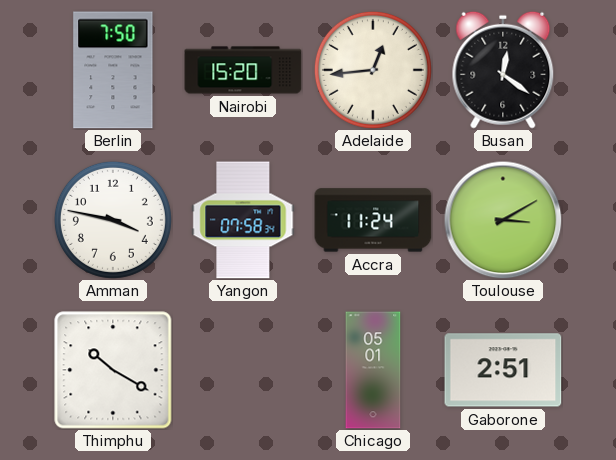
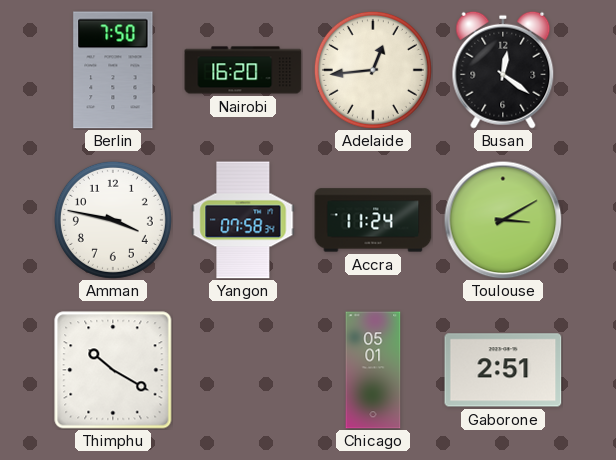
Nairobi: 15:20 -> 16:20
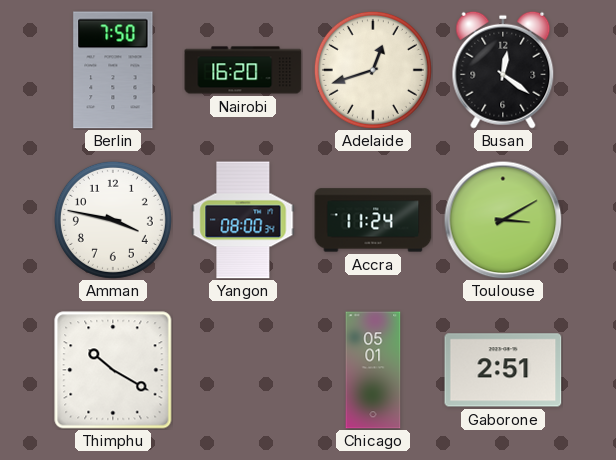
Adelaide: 12:44 -> 12:42
Yangon: 07:58 -> 08:00
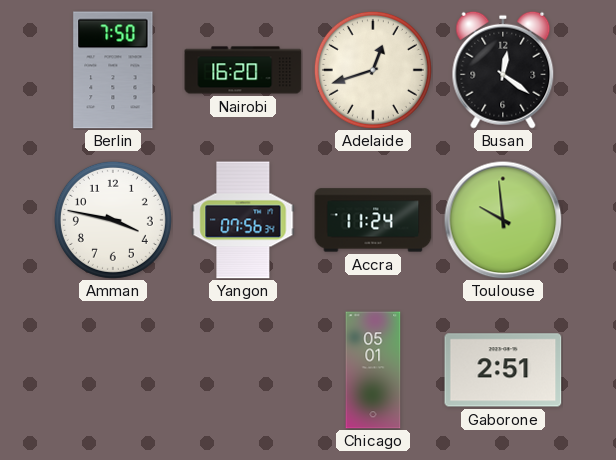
Yangon: 08:00 -> 07:56
Toulouse: 3:10 -> 9:59
Thimphu: 10:20 -> none
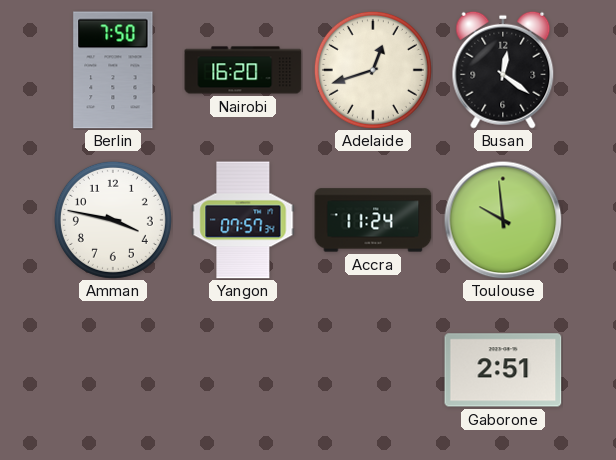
Yangon: 07:56 -> 07:57
Chicago: 05:01 -> none
